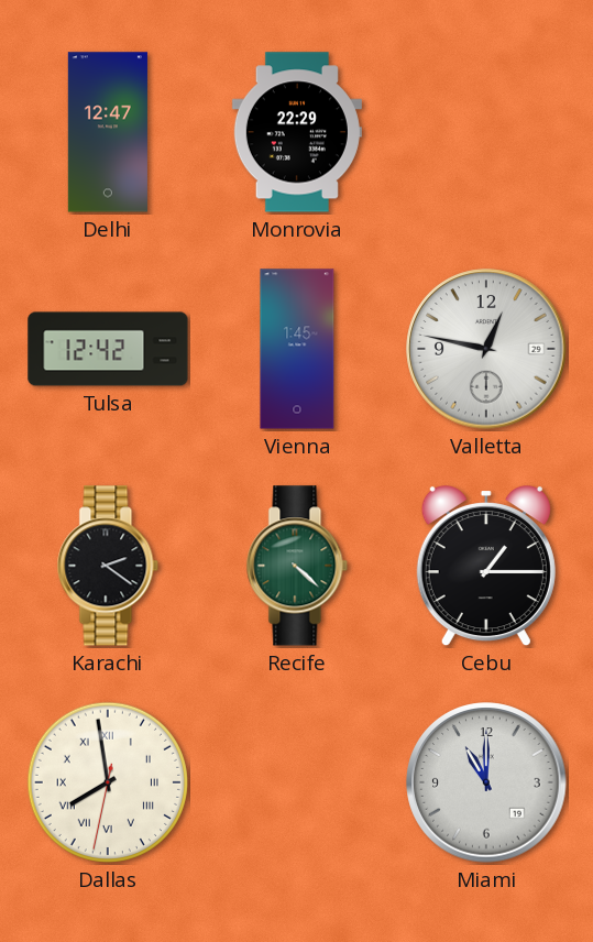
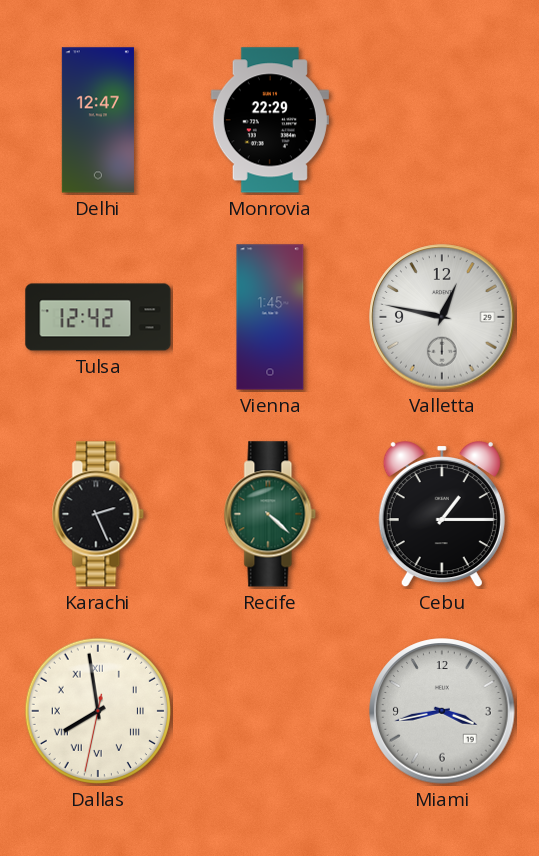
Karachi: 2:21 -> 2:26
Miami: 11:00 -> 3:43
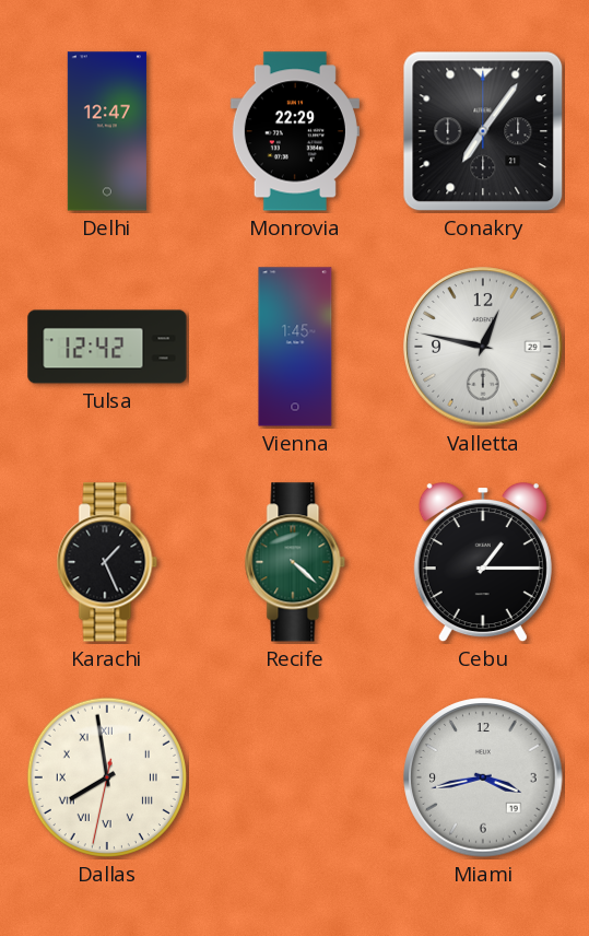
Conakry: none -> 7:06
Karachi: 2:26 -> 1:26
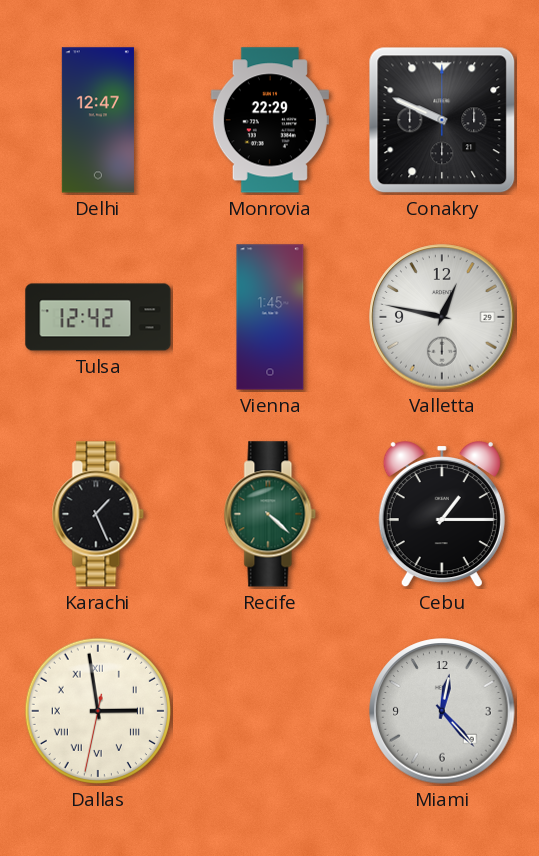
Conakry: 7:06 -> 9:49
Dallas: 7:58 -> 2:58
Miami: 3:43 -> 12:23
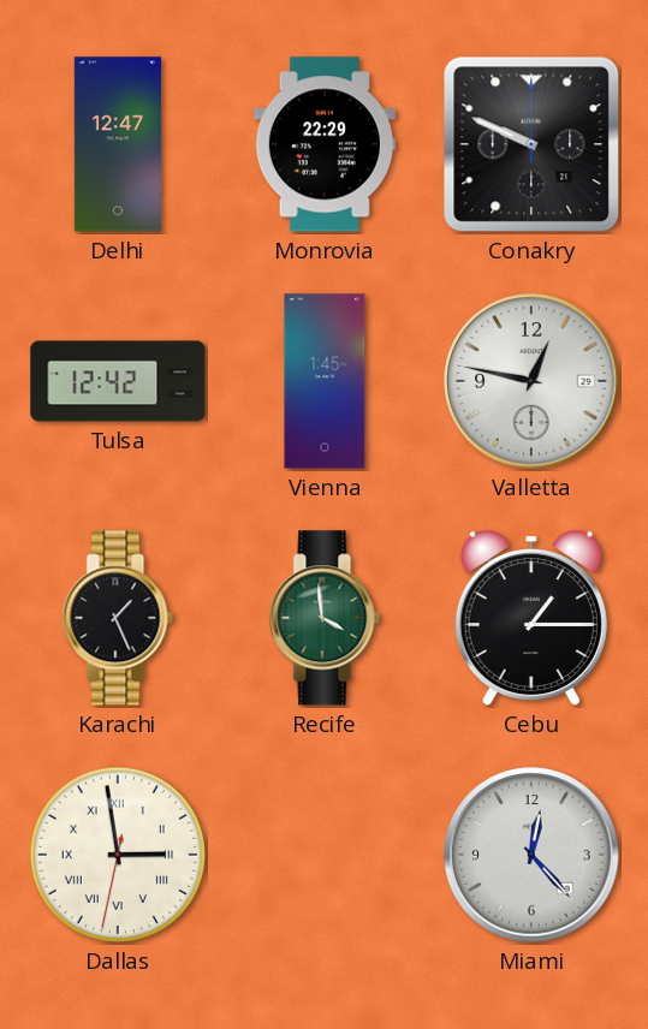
Recife: 4:22 -> 3:59
